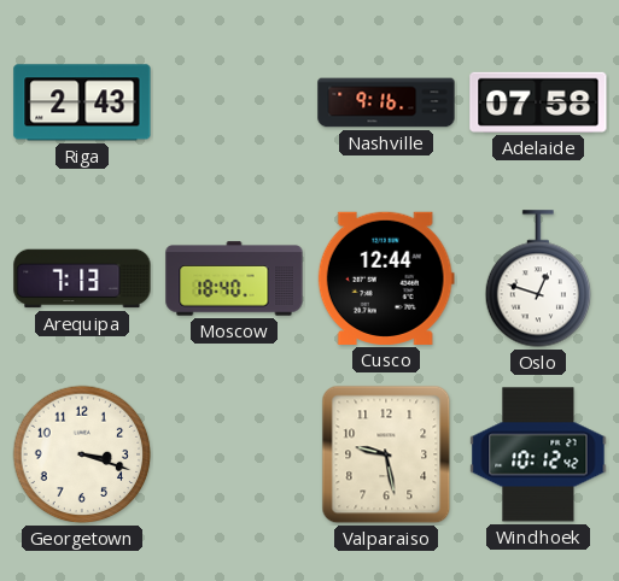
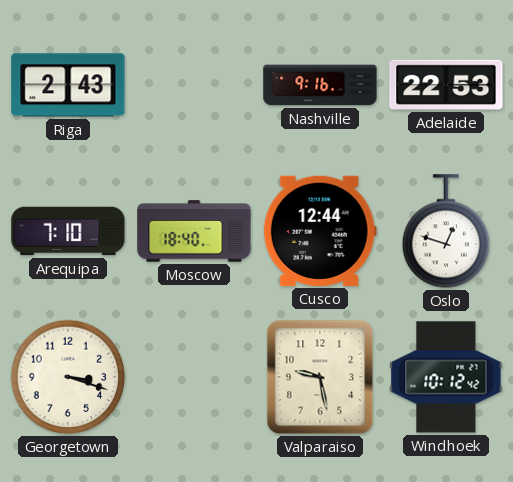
Adelaide: 07:58 -> 22:53
Arequipa: 7:13 -> 7:10
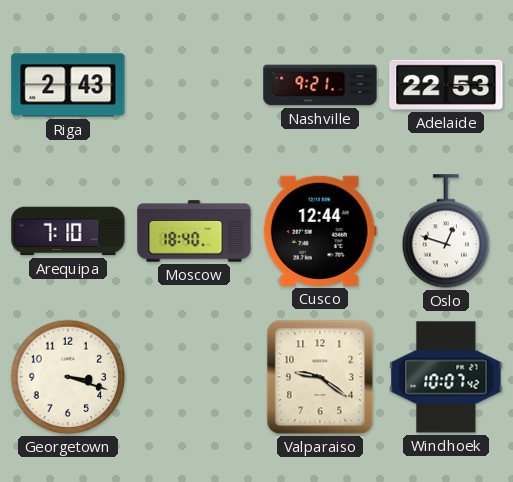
Nashville: 9:16 -> 9:21
Valparaiso: 9:28 -> 9:21
Windhoek: 10:12 -> 10:07
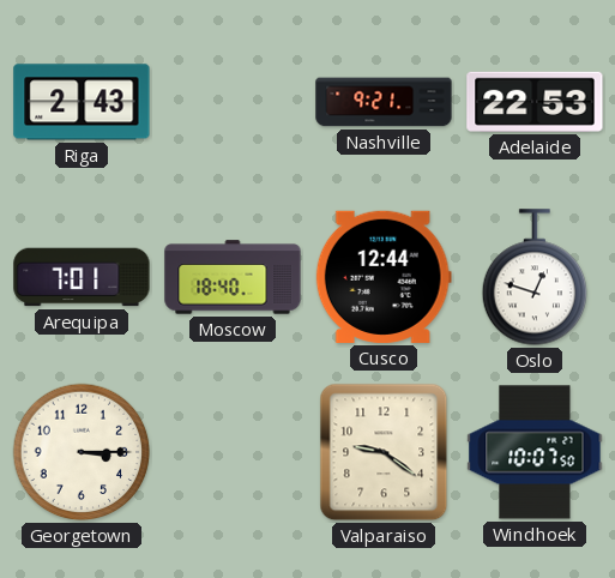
Arequipa: 7:10 -> 7:01
Georgetown: 3:18 -> 3:15
Windhoek: 10:07:42 -> 10:07:50
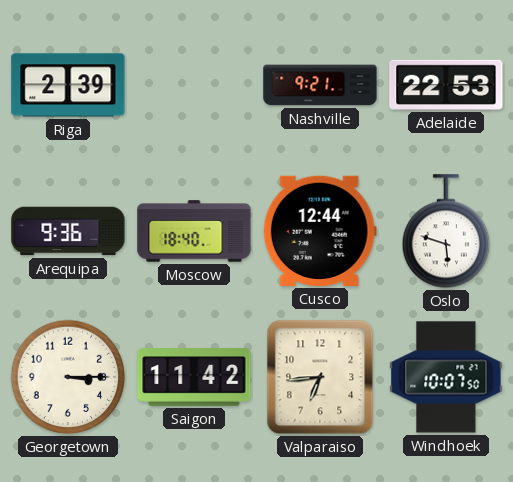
Riga: 2:43 -> 2:39
Arequipa: 7:01 -> 9:36
Oslo: 12:48 -> 5:48
Saigon: none -> 11:42
Valparaiso: 9:21 -> 6:44
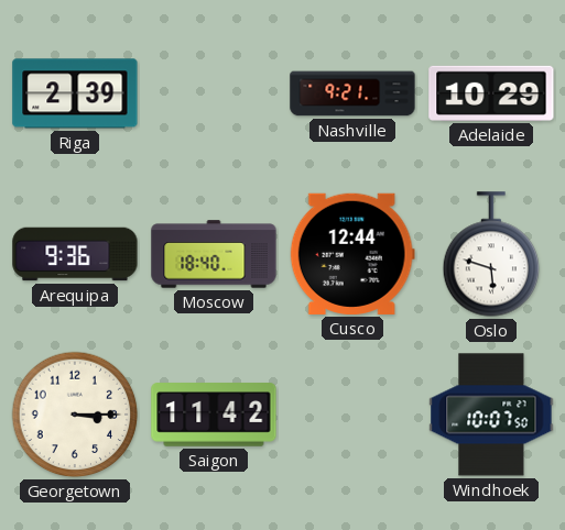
Adelaide: 22:53 -> 10:29
Valparaiso: 6:44 -> none
